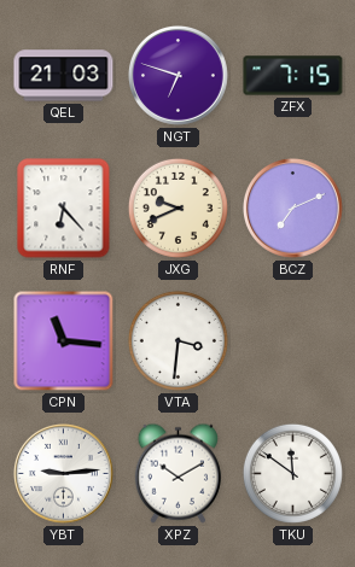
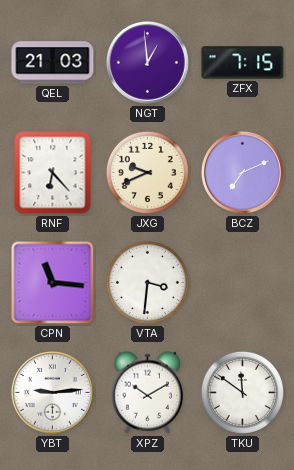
NGT: 6:48 -> 12:59
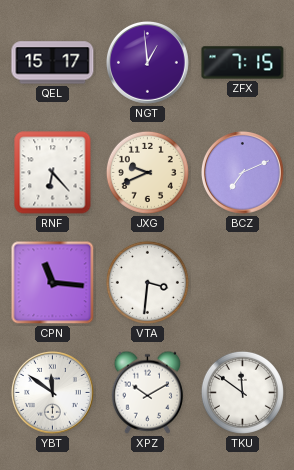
QEL: 21:03 -> 15:17
YBT: 9:14 -> 11:51
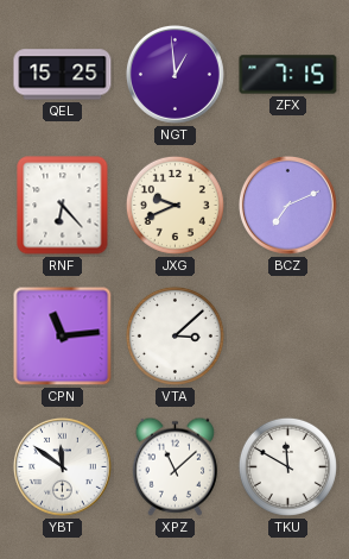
QEL: 15:17 -> 15:25
CPN: 11:16 -> 11:14
VTA: 3:31 -> 3:08
XPZ: 10:10 -> 11:08
TKU: 11:51 -> 11:50
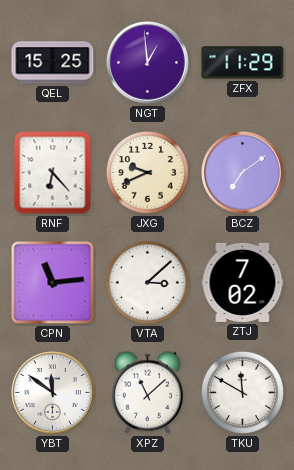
ZFX: 7:15 -> 11:29
BCZ: 7:11 -> 7:09
ZTJ: none -> 7:02
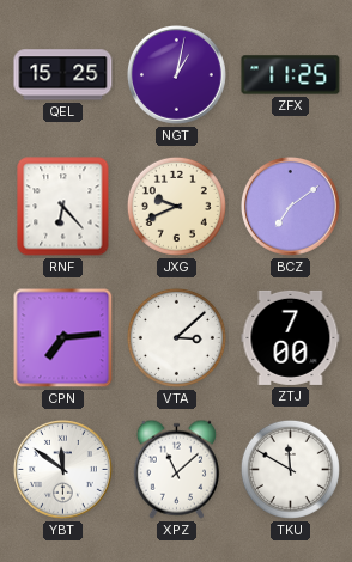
NGT: 12:59 -> 1:02
ZFX: 11:29 -> 11:25
CPN: 11:14 -> 7:14
ZTJ: 7:02 -> 7:00
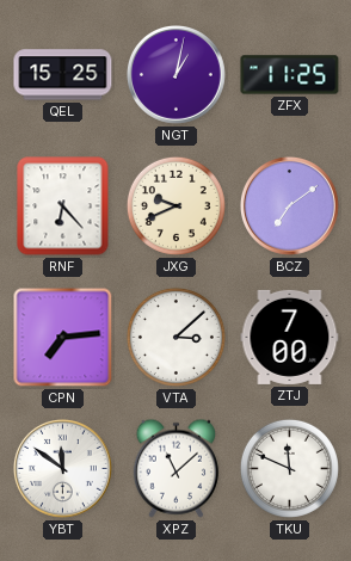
TKU: 11:50 -> 11:49
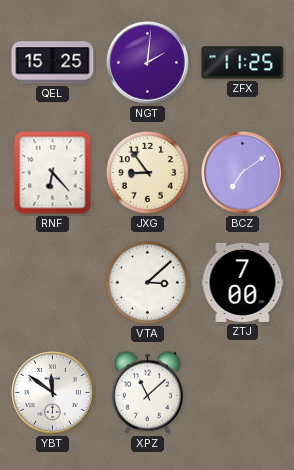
NGT: 1:02 -> 2:01
JXG: 9:41 -> 8:54
CPN: 7:14 -> none
TKU: 11:49 -> none
